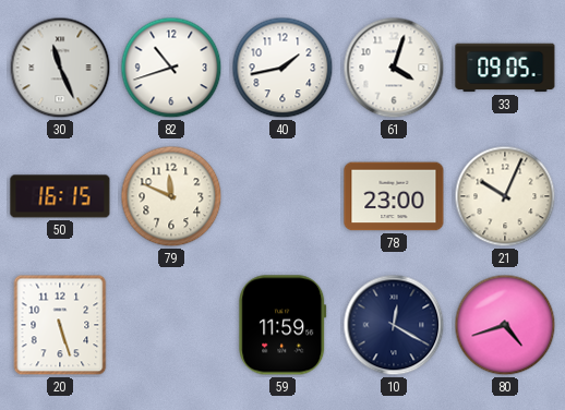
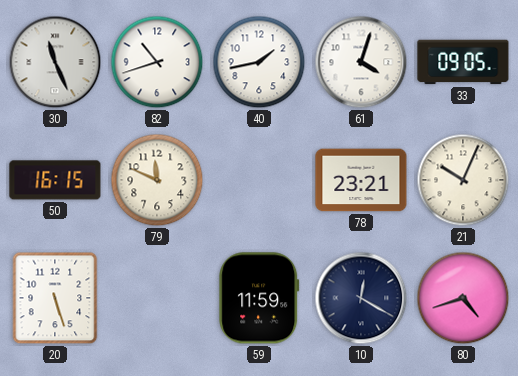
78: 23:00 -> 23:21
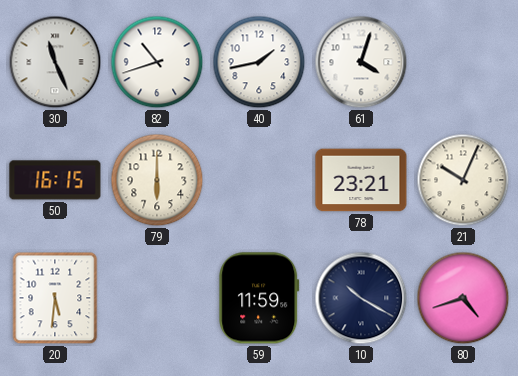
33: 09:05 -> none
79: 11:49 -> 6:00
20: 5:27 -> 5:31
10: 12:20 -> 10:20
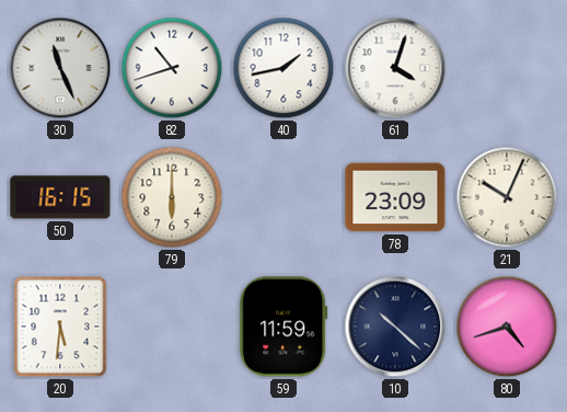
78: 23:21 -> 23:09
10: 10:20 -> 10:22
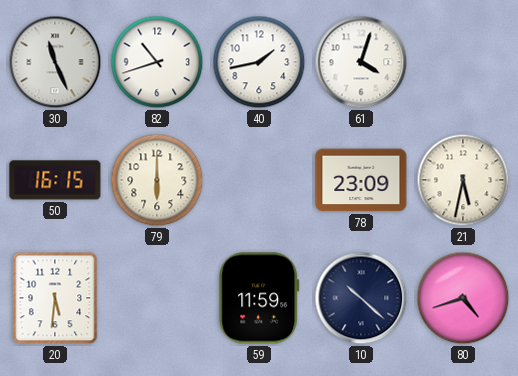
21: 10:04 -> 5:32
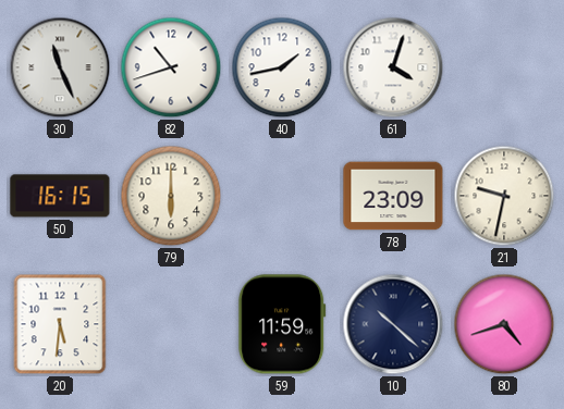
21: 5:32 -> 9:32
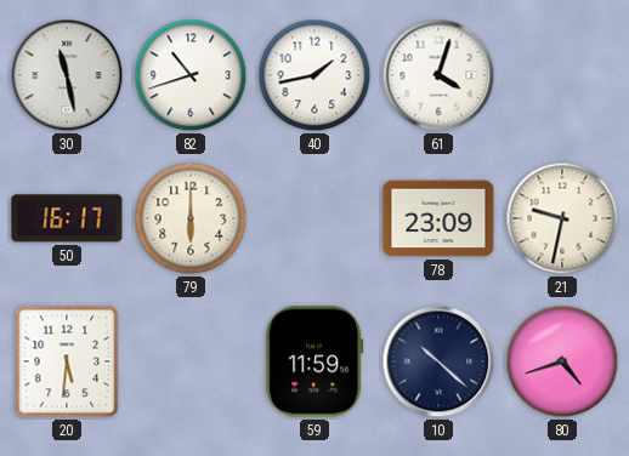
30: 11:26 -> 11:28
50: 16:15 -> 16:17
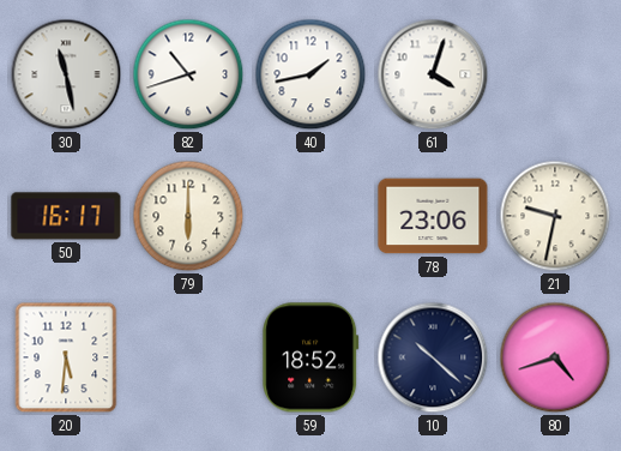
78: 23:09 -> 23:06
59: 11:59 -> 18:52
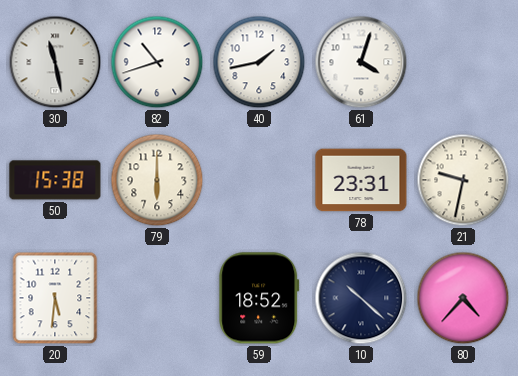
50: 16:17 -> 15:38
78: 23:06 -> 23:31
80: 4:42 -> 4:37
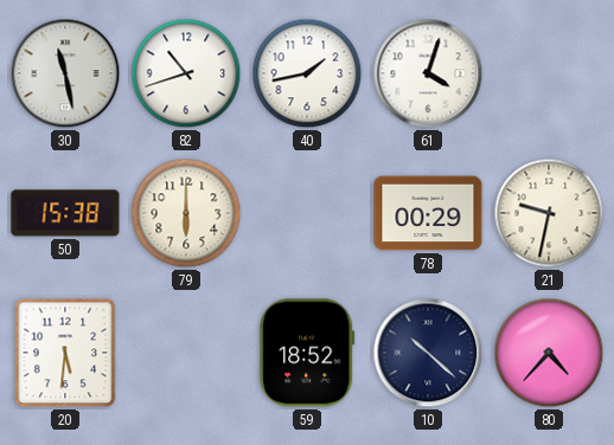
78: 23:31 -> 00:29
